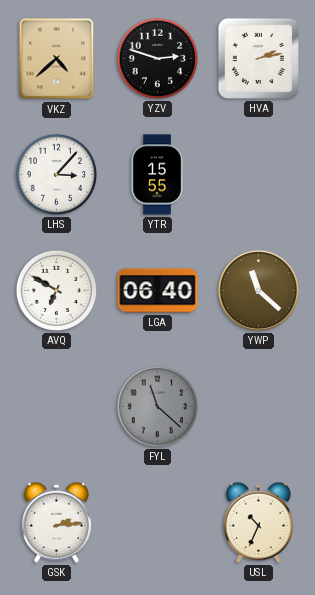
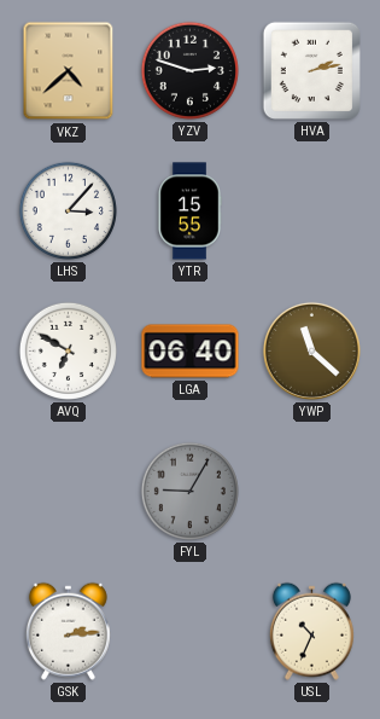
FYL: 11:22 -> 9:05
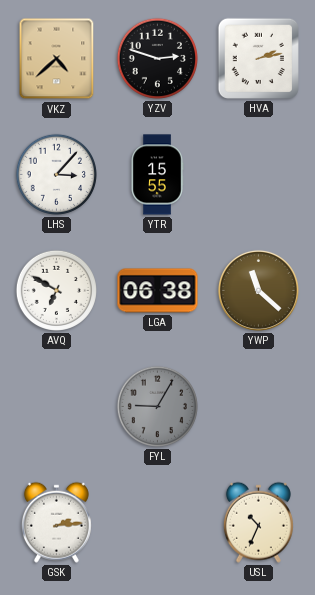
LGA: 06:40 -> 06:38
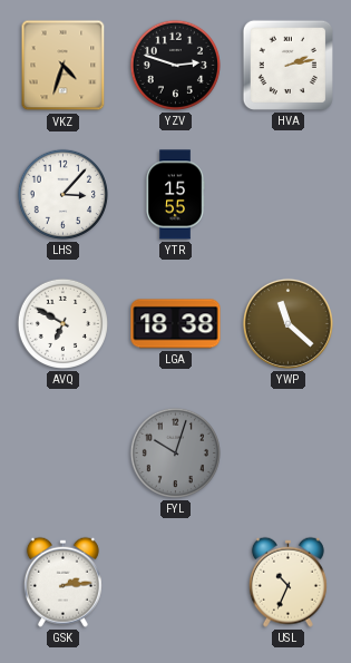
VKZ: 4:38 -> 4:33
LGA: 06:38 -> 18:38
FYL: 9:05 -> 10:03
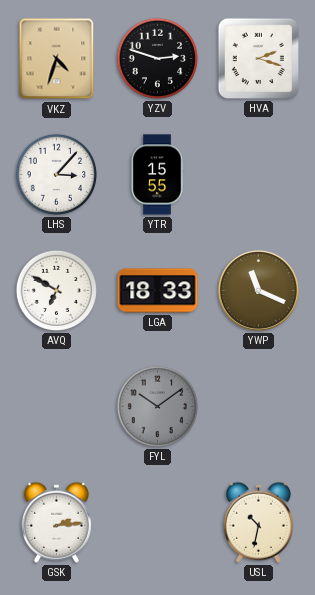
HVA: 2:13 -> 2:18
LGA: 18:38 -> 18:33
YWP: 11:22 -> 11:19
FYL: 10:03 -> 10:09
USL: 10:34 -> 10:32
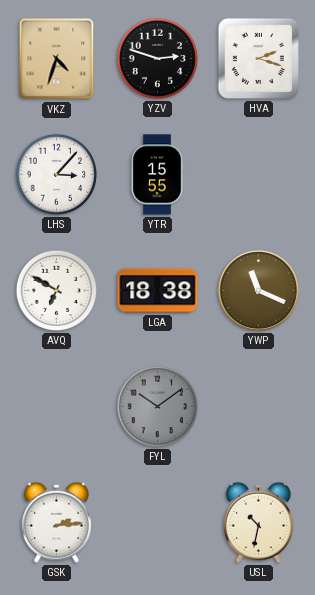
LGA: 18:33 -> 18:38
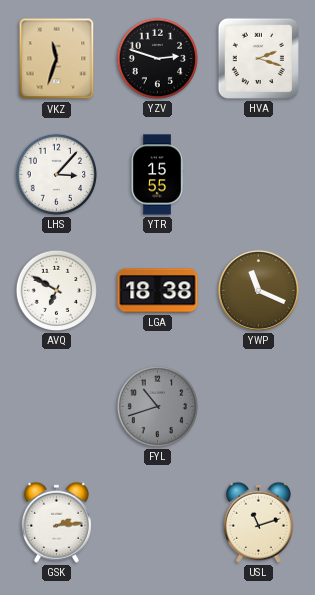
VKZ: 4:33 -> 11:33
FYL: 10:09 -> 10:42
USL: 10:32 -> 11:12
